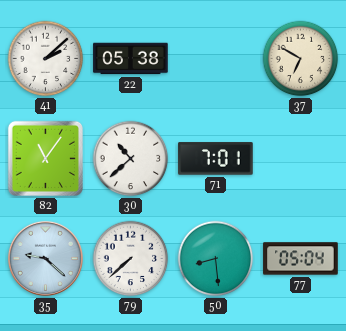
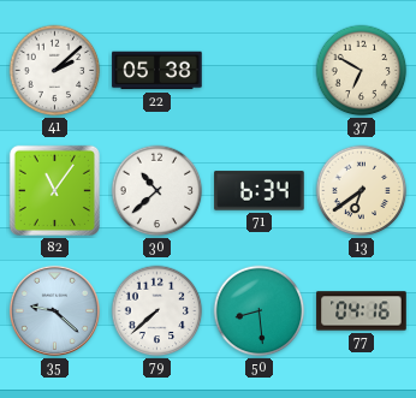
71: 7:01 -> 6:34
13: none -> 6:39
77: 05:04 -> 04:16
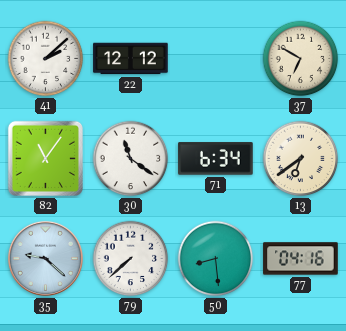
22: 05:38 -> 12:12
30: 10:38 -> 11:21
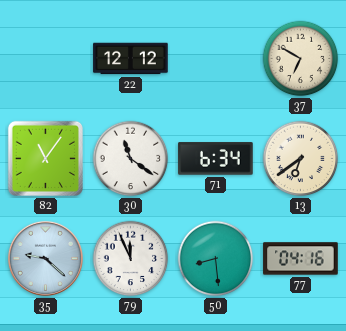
41: 2:08 -> none
79: 7:38 -> 11:56
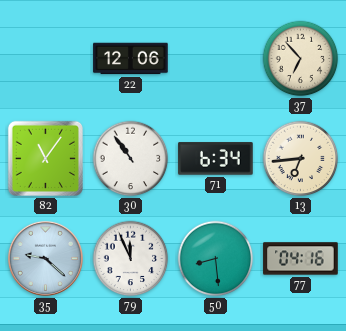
22: 12:12 -> 12:06
37: 6:50 -> 6:53
30: 11:21 -> 10:54
13: 6:39 -> 6:44
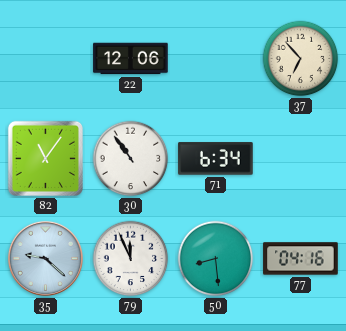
13: 6:44 -> none
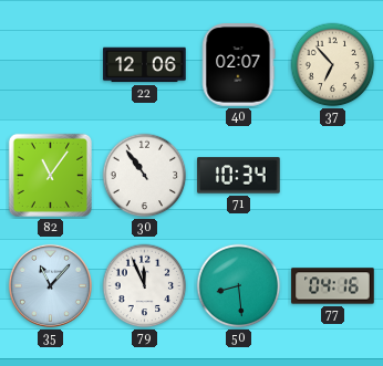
40: none -> 02:07
71: 6:34 -> 10:34
35: 9:22 -> 11:07
